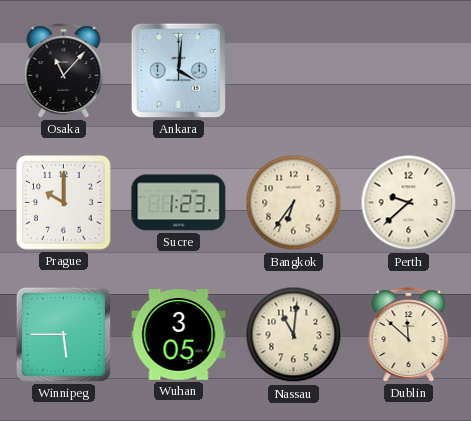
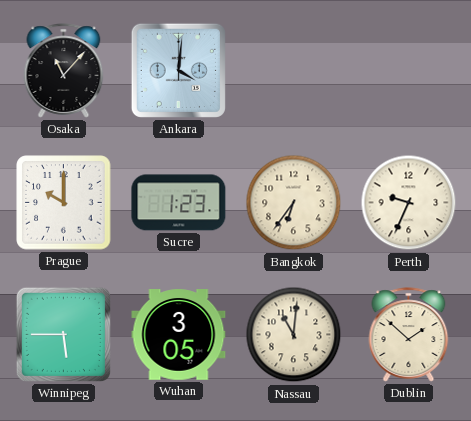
Perth: 9:38 -> 9:34
Dublin: 11:52 -> 1:52
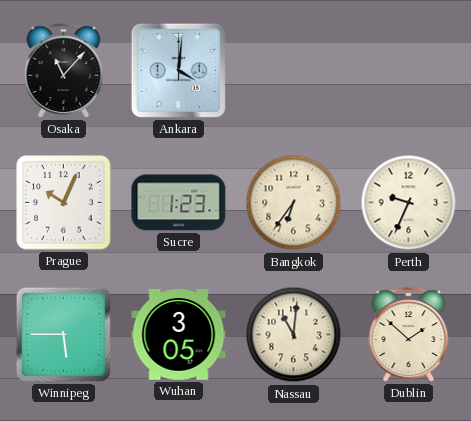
Prague: 10:00 -> 10:04
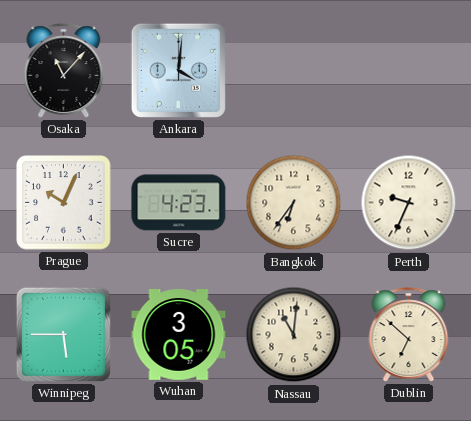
Sucre: 1:23 -> 4:23
Dublin: 1:52 -> 6:52
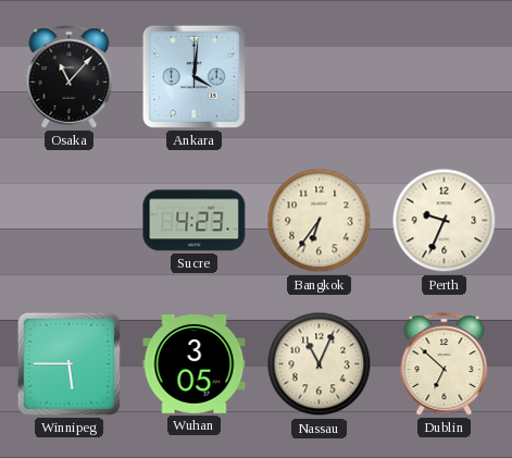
Prague: 10:04 -> none
Nassau: 11:01 -> 11:04
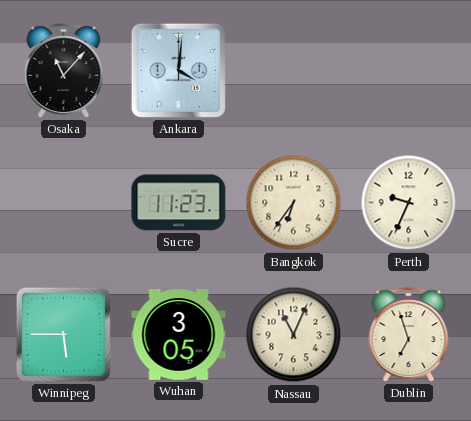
Sucre: 4:23 -> 11:23
Dublin: 6:52 -> 6:57
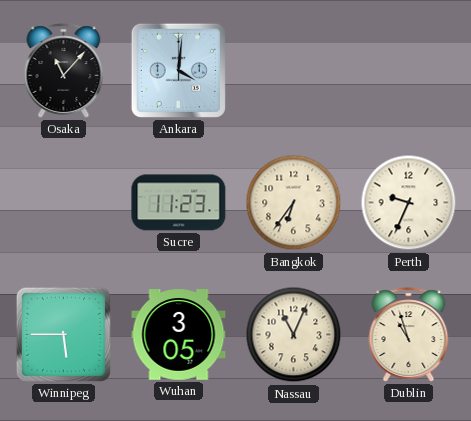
Dublin: 6:57 -> 10:57
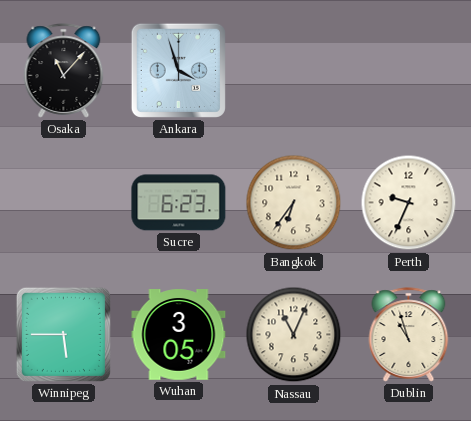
Ankara: 4:01 -> 3:57
Sucre: 11:23 -> 6:23
